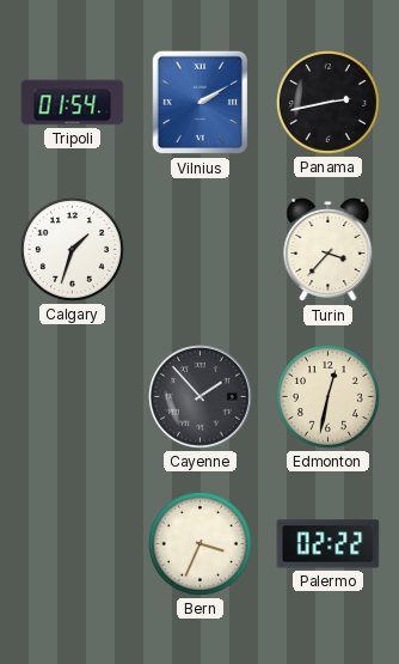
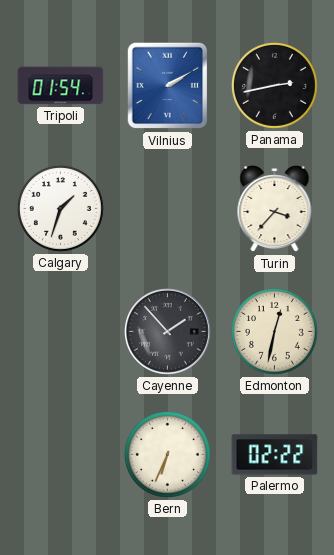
Bern: 3:34 -> 6:34
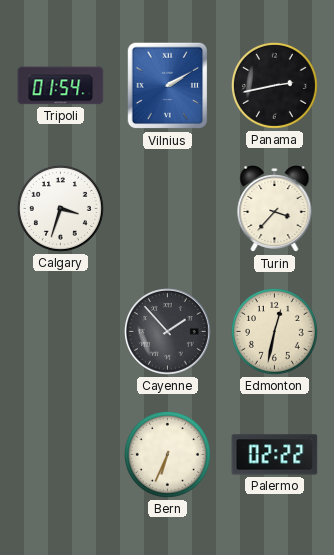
Calgary: 1:33 -> 3:33
